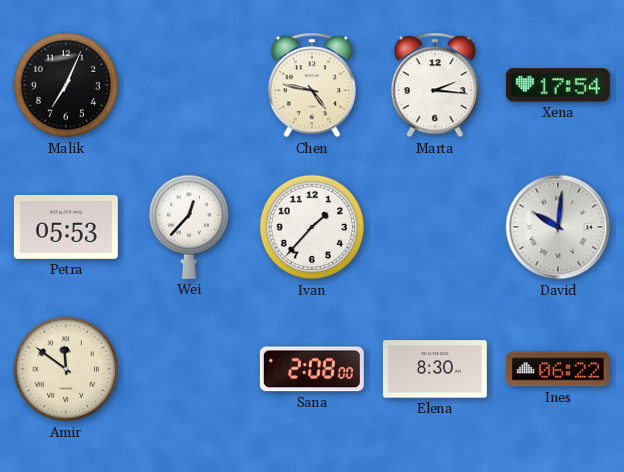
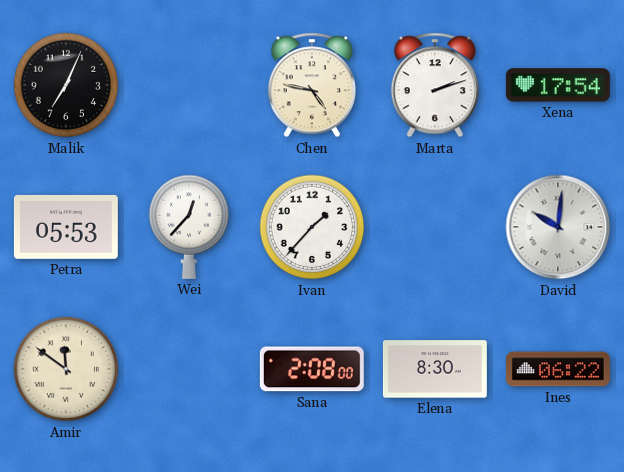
Marta: 2:16 -> 2:12
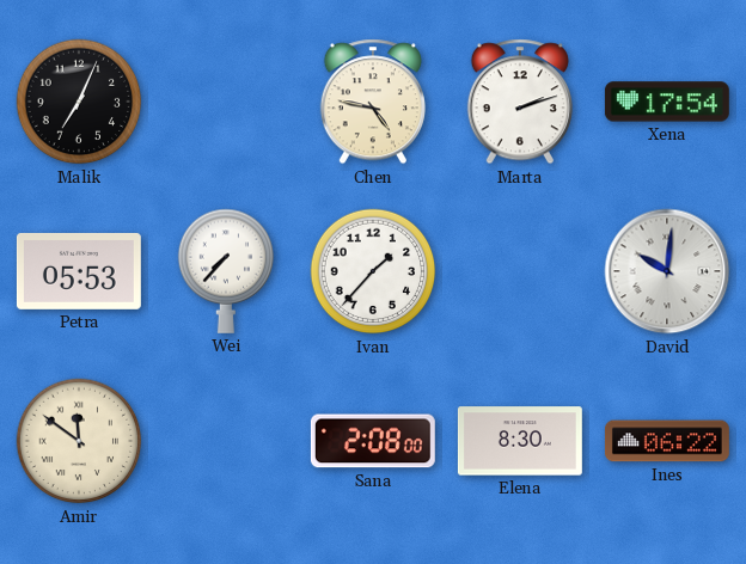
Wei: 12:37 -> 7:37
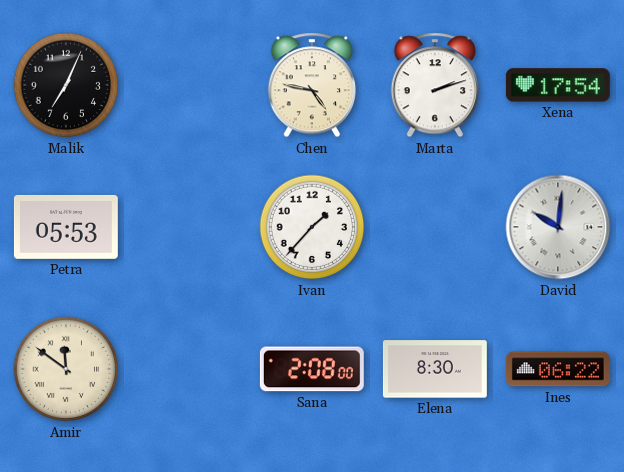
Wei: 7:37 -> none
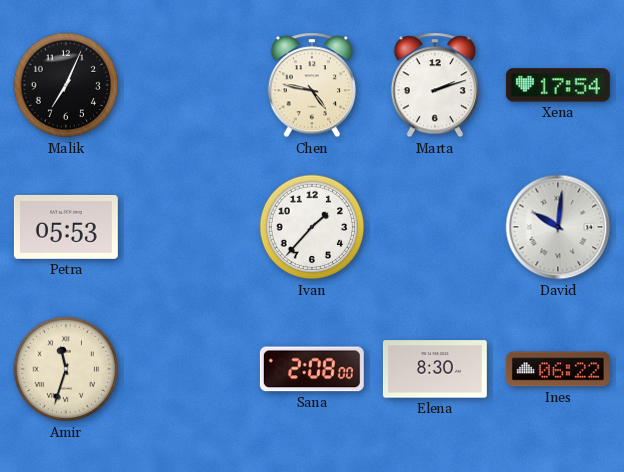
Amir: 11:51 -> 11:33
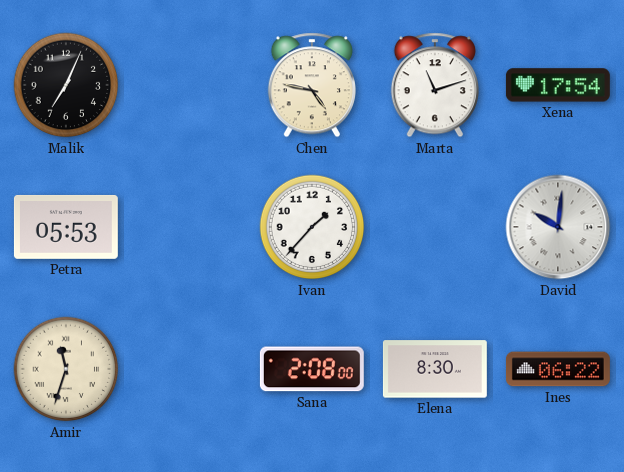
Marta: 2:12 -> 11:12
